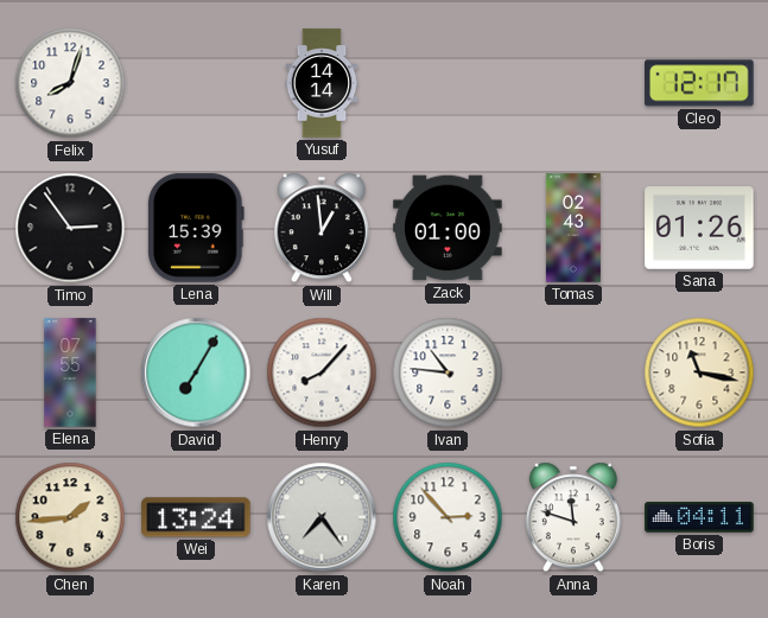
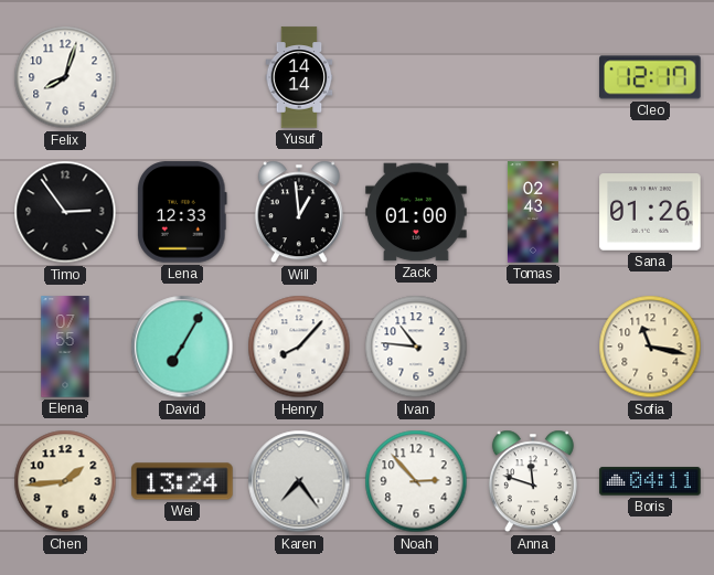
Lena: 15:39 -> 12:33
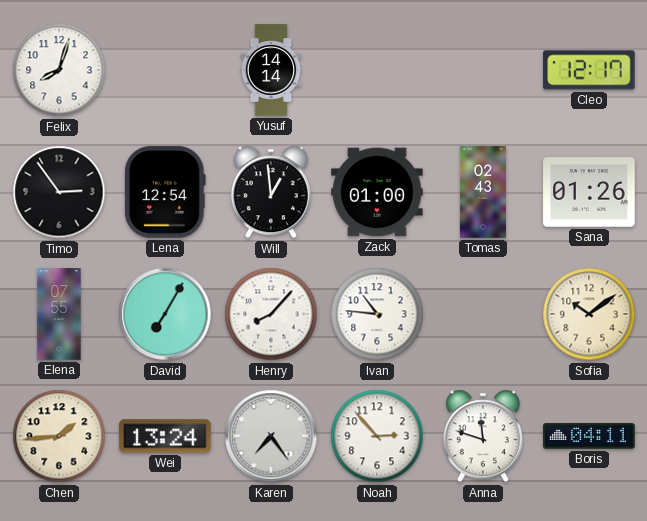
Lena: 12:33 -> 12:54
Sofia: 11:17 -> 10:09
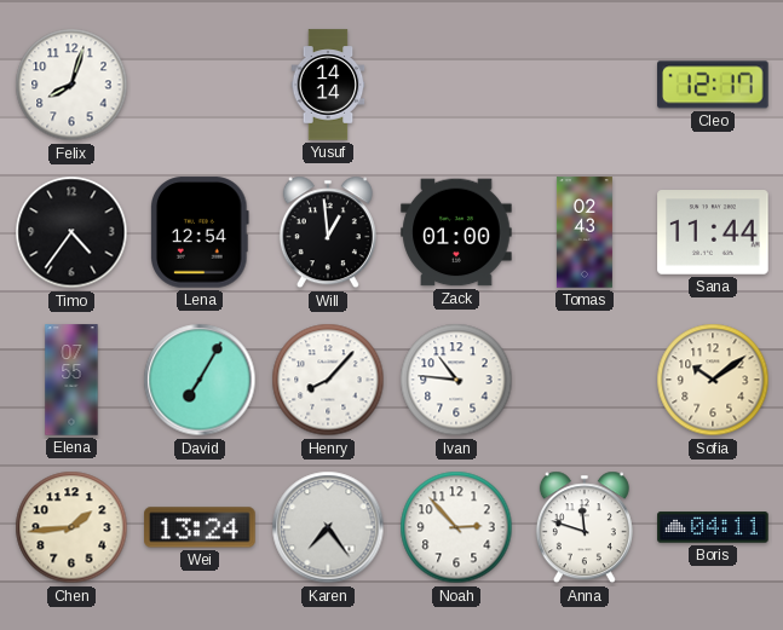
Timo: 2:54 -> 4:36
Sana: 01:26 -> 11:44
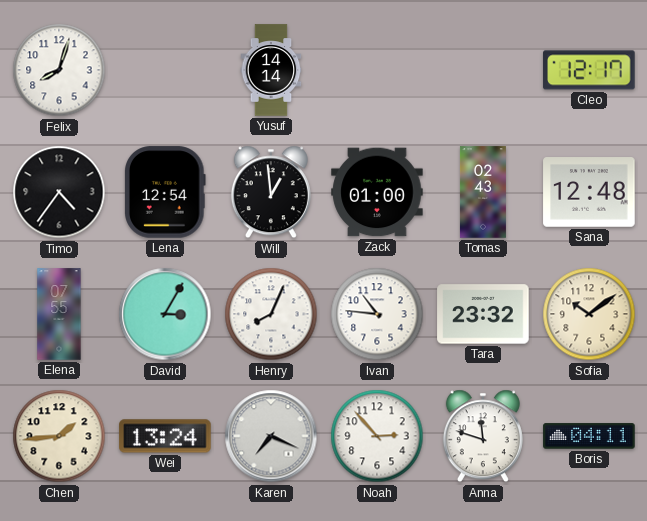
Sana: 11:44 -> 12:48
David: 7:05 -> 3:05
Henry: 8:07 -> 8:04
Tara: none -> 23:32
Karen: 7:24 -> 7:19
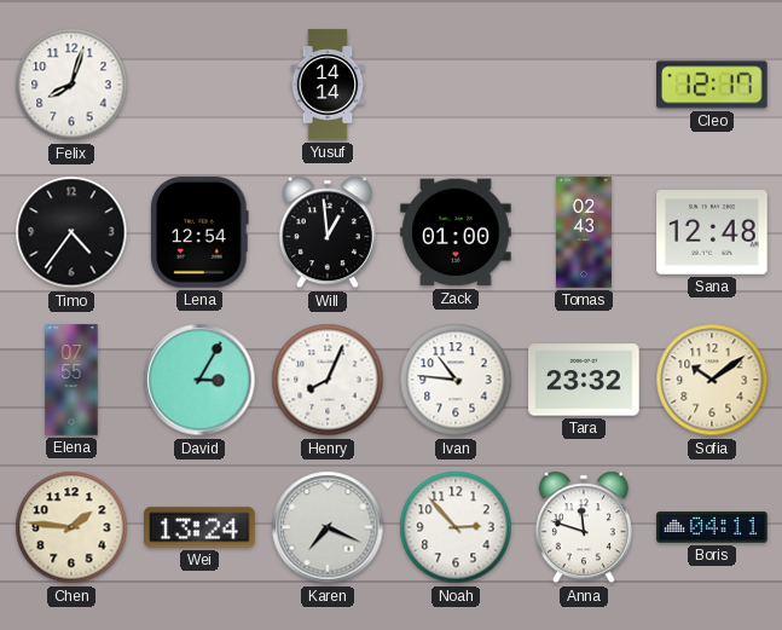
Chen: 1:44 -> 1:46
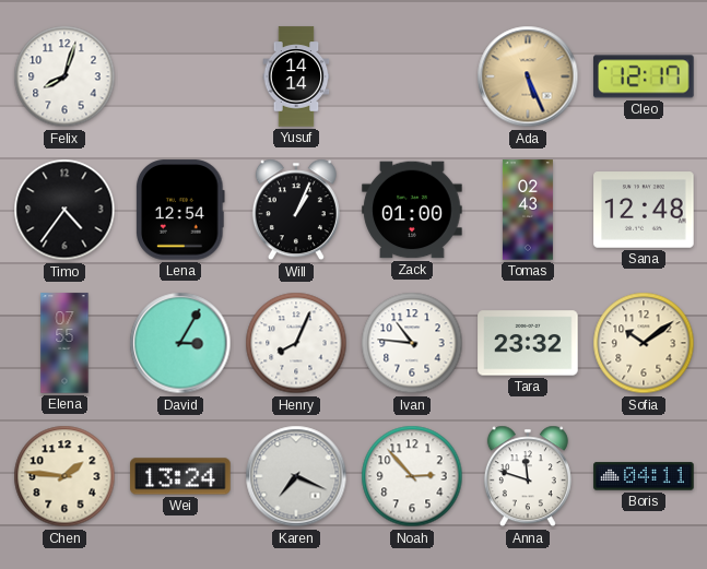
Ada: none -> 5:26
Will: 12:59 -> 1:04
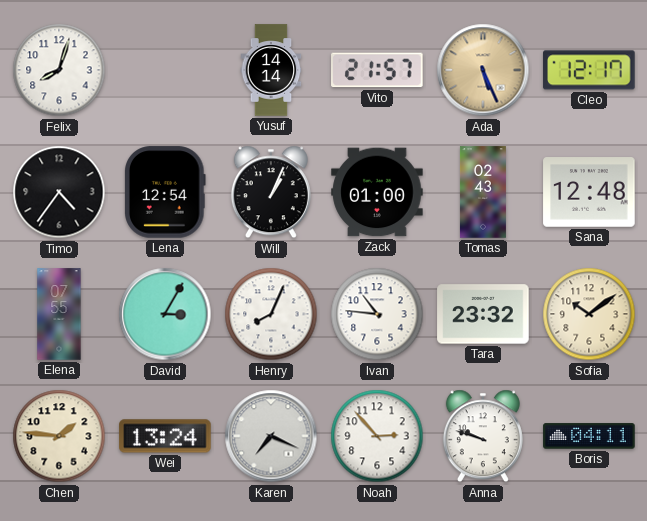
Vito: none -> 21:57
Anna: 11:48 -> 9:48
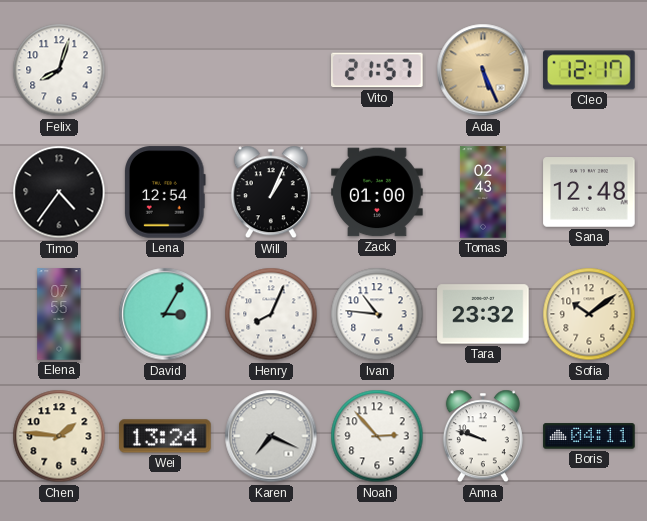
Yusuf: 14:14 -> none
